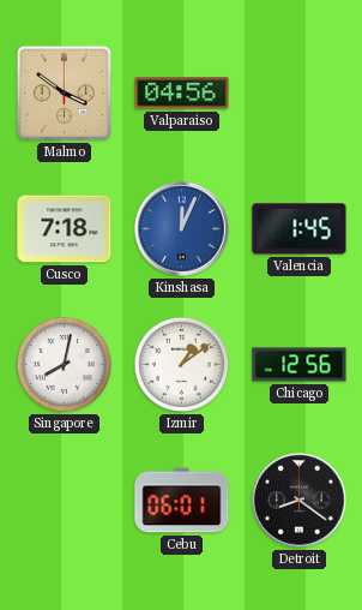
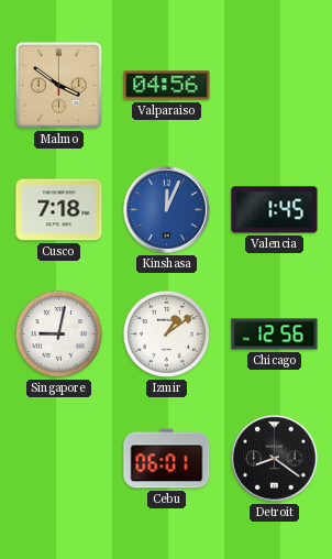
Singapore: 8:02 -> 9:02
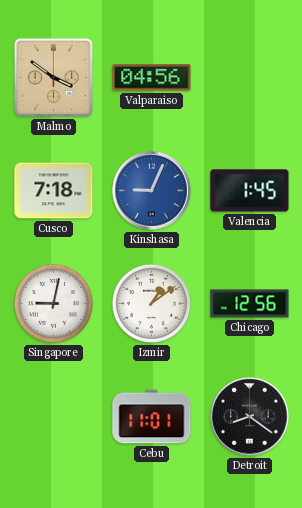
Kinshasa: 12:04 -> 9:04
Cebu: 06:01 -> 11:01
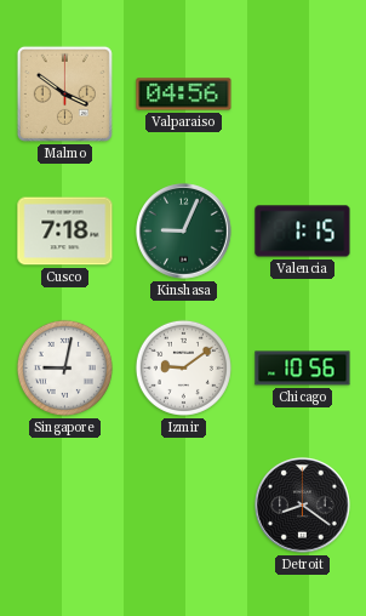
Kinshasa dial: blue -> green
Valencia: 1:45 -> 1:15
Izmir: 1:09 -> 9:09
Chicago: 12:56 -> 10:56
Cebu: 11:01 -> none
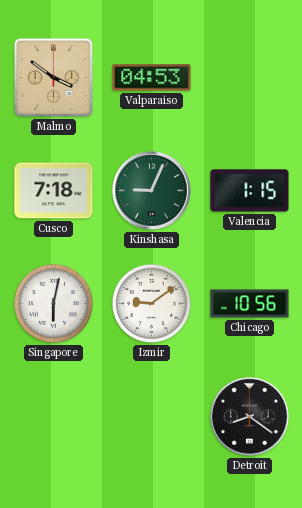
Valparaiso: 04:56 -> 04:53
Singapore: 9:02 -> 6:02
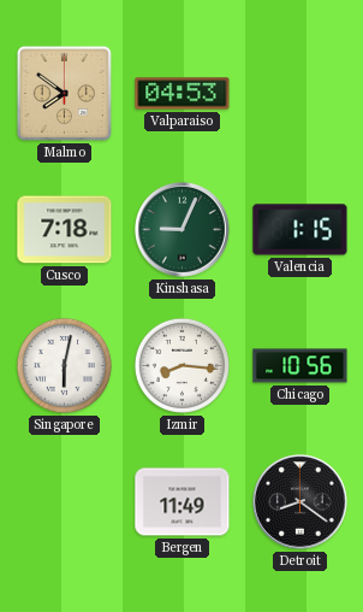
Malmo: 3:51 -> 7:51
Izmir: 9:09 -> 8:16
Bergen: none -> 11:49
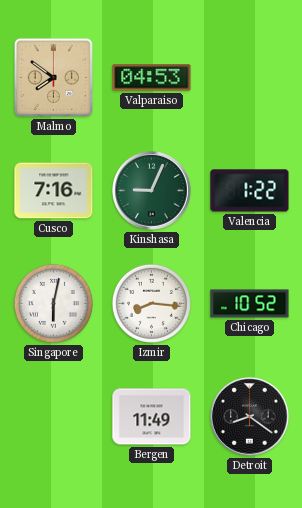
Cusco: 7:18 -> 7:16
Valencia: 1:15 -> 1:22
Chicago: 10:56 -> 10:52
